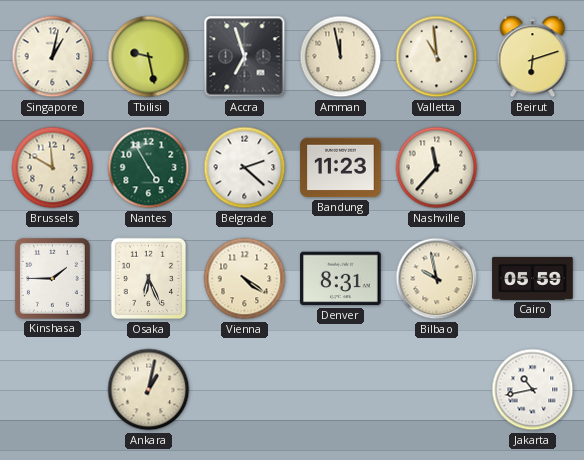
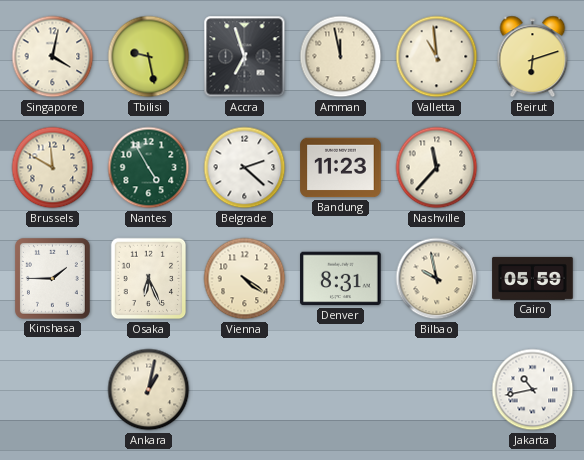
Singapore: 1:02 -> 4:02
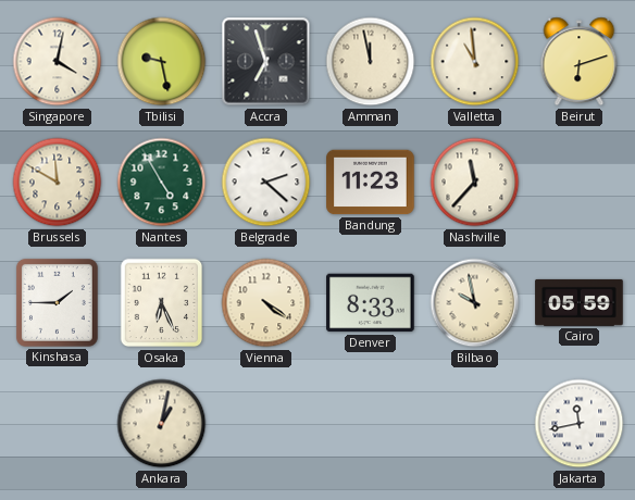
Denver: 8:31 -> 8:33
Jakarta: 10:43 -> 11:43
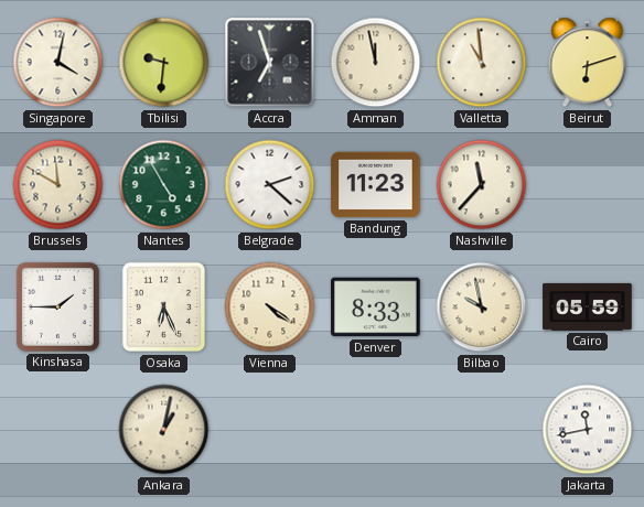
Tbilisi: 9:28 -> 9:31
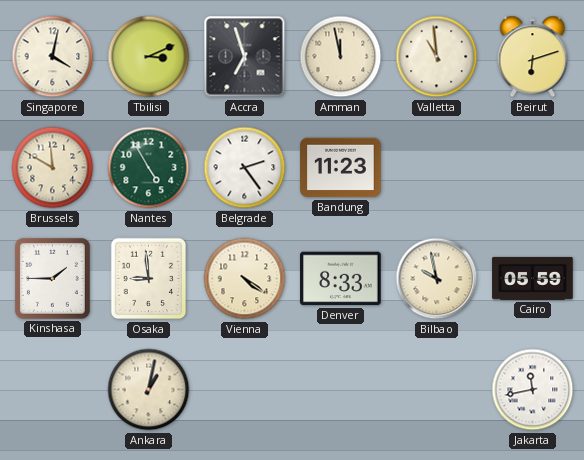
Tbilisi: 9:31 -> 3:11
Belgrade: 2:22 -> 2:24
Nashville: 11:37 -> none
Osaka: 6:26 -> 8:59
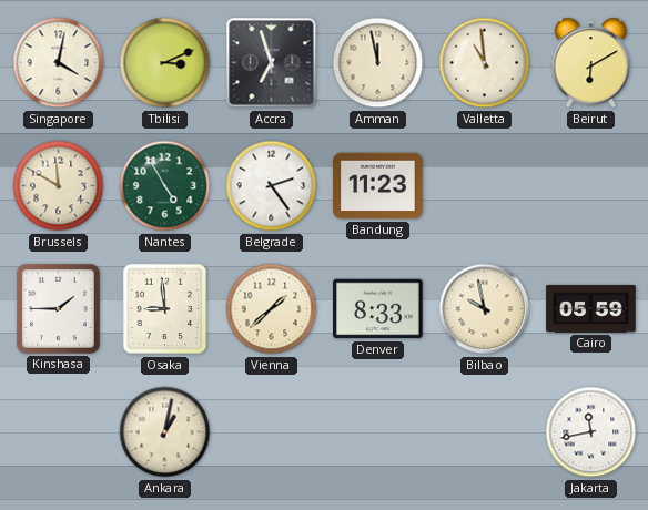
Beirut: 6:12 -> 6:10
Vienna: 4:21 -> 1:38
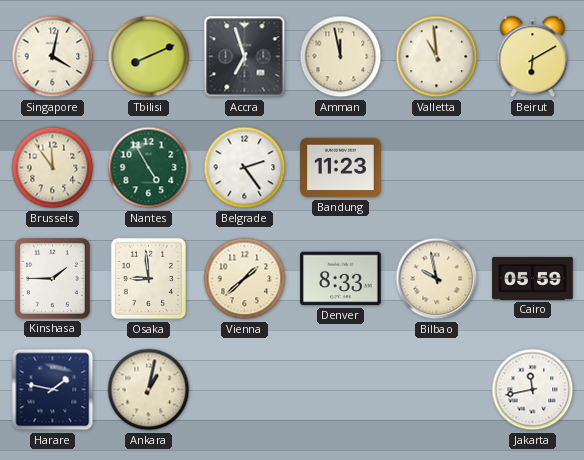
Tbilisi: 3:11 -> 8:11
Brussels: 11:50 -> 11:54
Harare: none -> 1:47
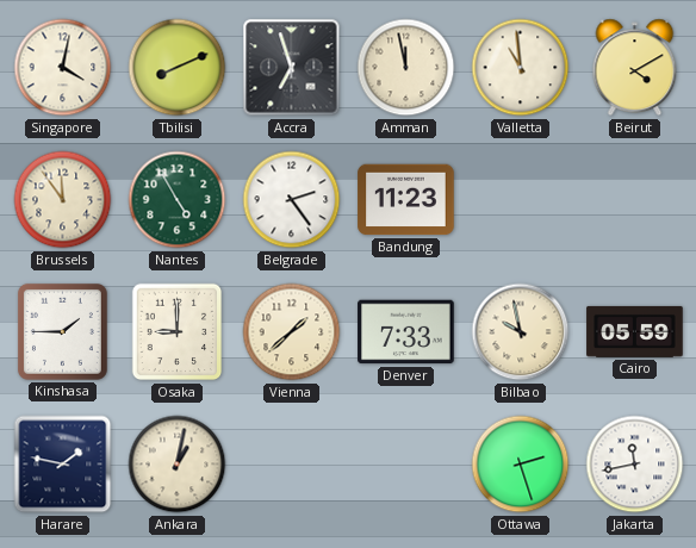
Beirut: 6:10 -> 4:10
Osaka: 8:59 -> 9:00
Denver: 8:33 -> 7:33
Ottawa: none -> 2:27
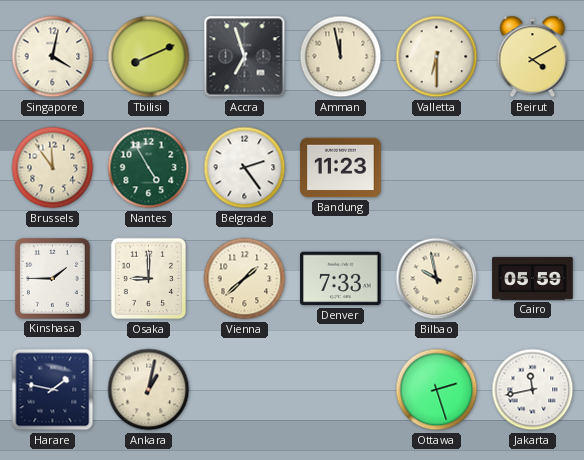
Valletta: 10:59 -> 6:30
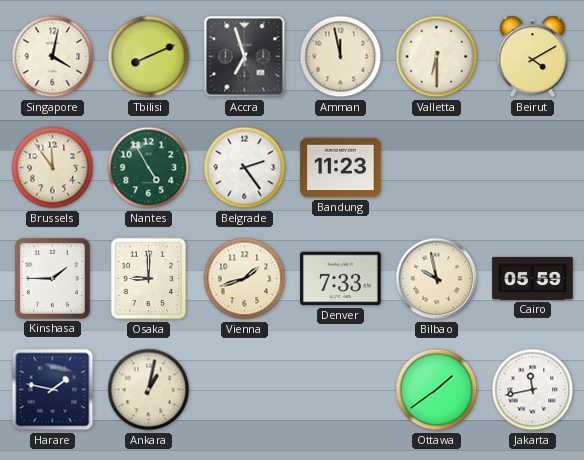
Vienna: 1:38 -> 1:42
Ottawa: 2:27 -> 1:39
